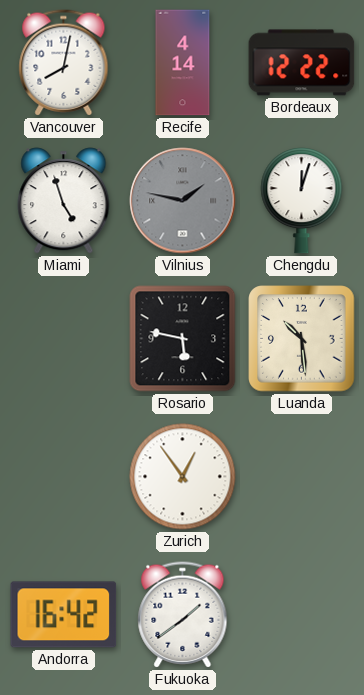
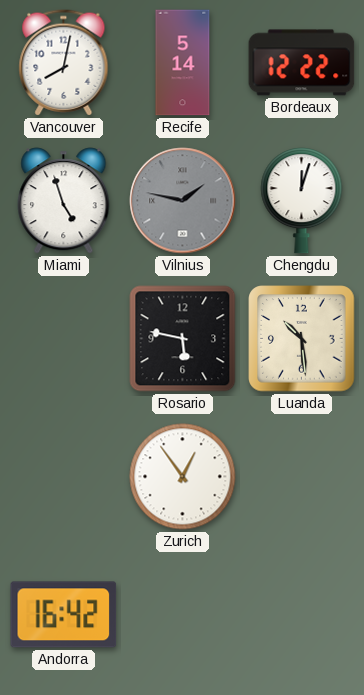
Recife: 4:14 -> 5:14
Fukuoka: 1:39 -> none
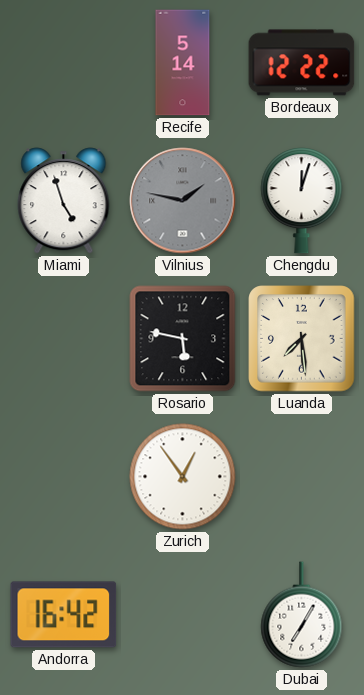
Vancouver: 8:02 -> none
Luanda: 10:29 -> 7:29
Dubai: none -> 7:05
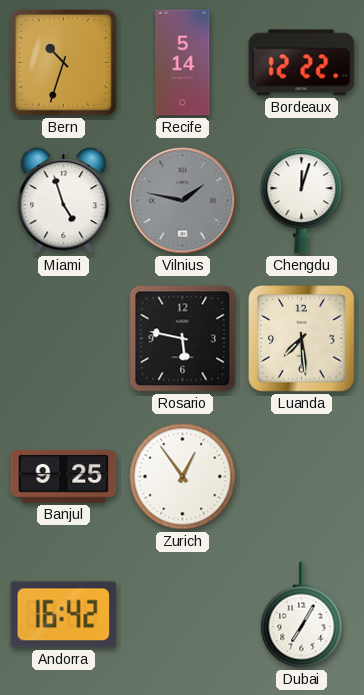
Bern: none -> 10:33
Banjul: none -> 9:25
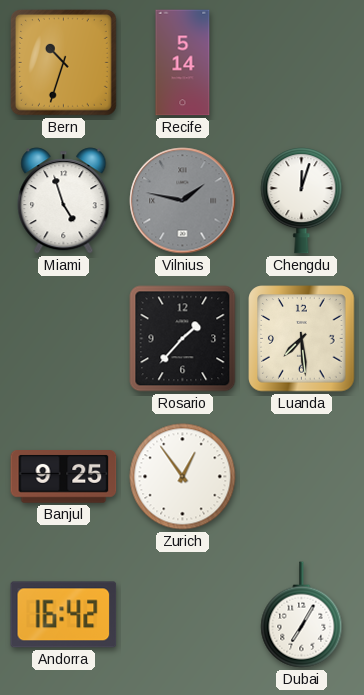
Bordeaux: 12:22 -> none
Rosario: 5:47 -> 1:37
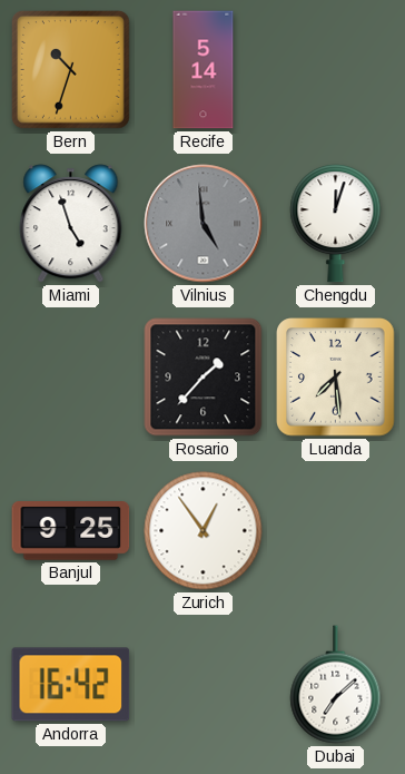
Vilnius: 1:47 -> 4:59
Dubai: 7:05 -> 7:08
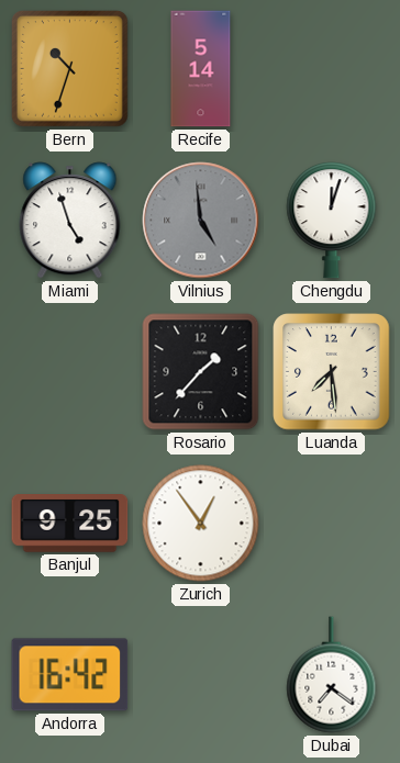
Dubai: 7:08 -> 7:21
